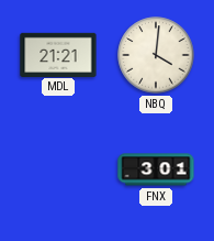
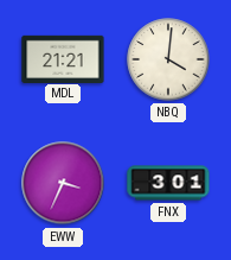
EWW: none -> 3:34
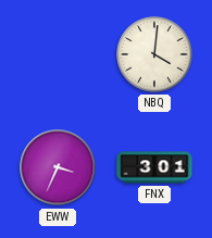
MDL: 21:21 -> none
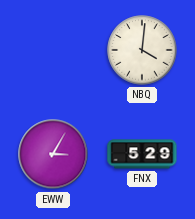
EWW: 3:34 -> 3:05
FNX: 3:01 -> 5:29
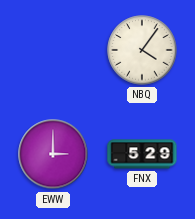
NBQ: 4:01 -> 4:06
EWW: 3:05 -> 3:00
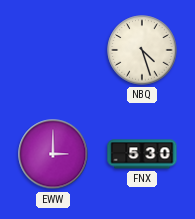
NBQ: 4:06 -> 4:27
FNX: 5:29 -> 5:30
